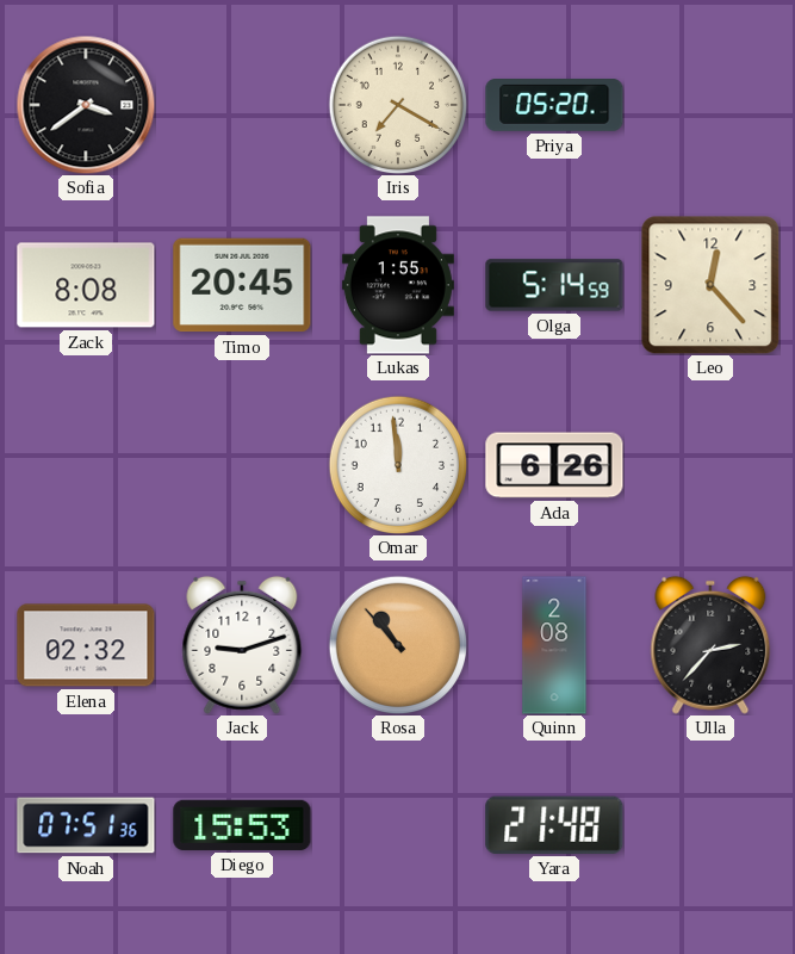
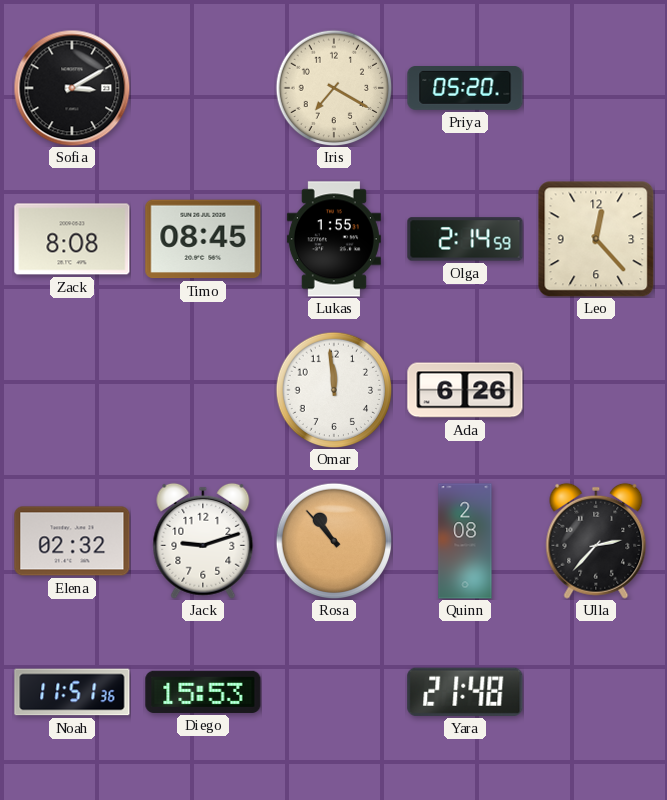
Sofia: 3:39 -> 3:10
Timo: 20:45 -> 08:45
Olga: 5:14 -> 2:14
Noah: 07:51 -> 11:51
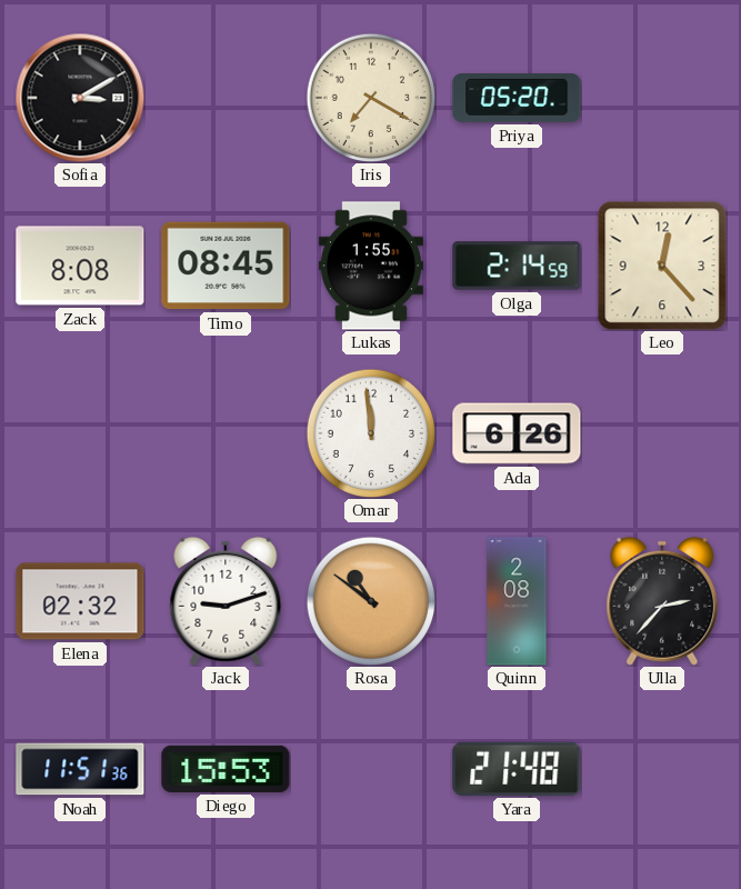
Rosa: 10:53 -> 10:51
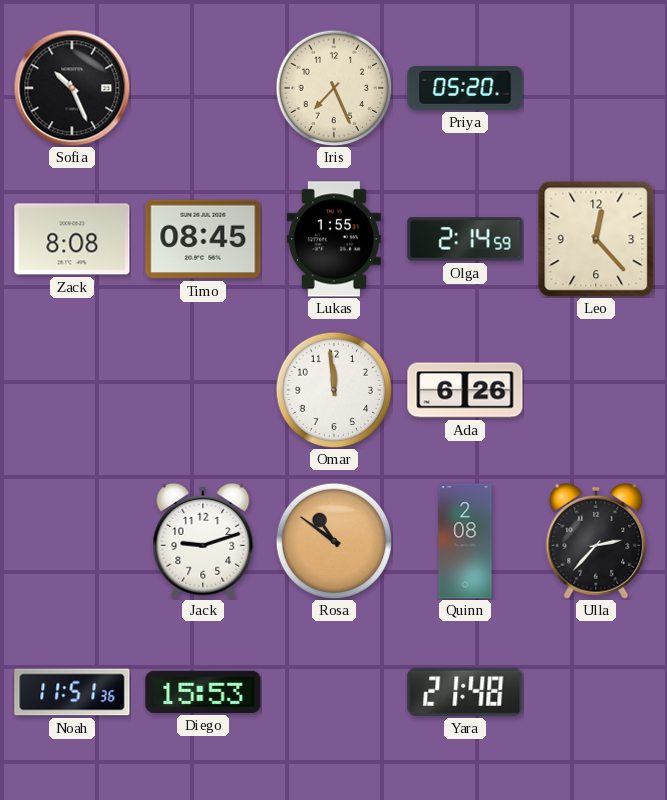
Sofia: 3:10 -> 10:26
Iris: 7:20 -> 7:26
Elena: 02:32 -> none
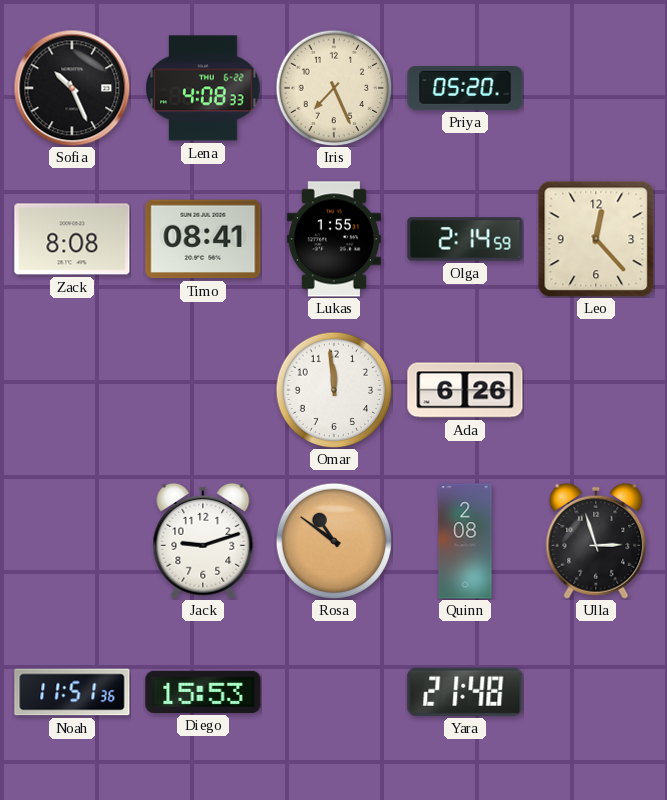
Lena: none -> 4:08
Timo: 08:45 -> 08:41
Ulla: 2:37 -> 2:57
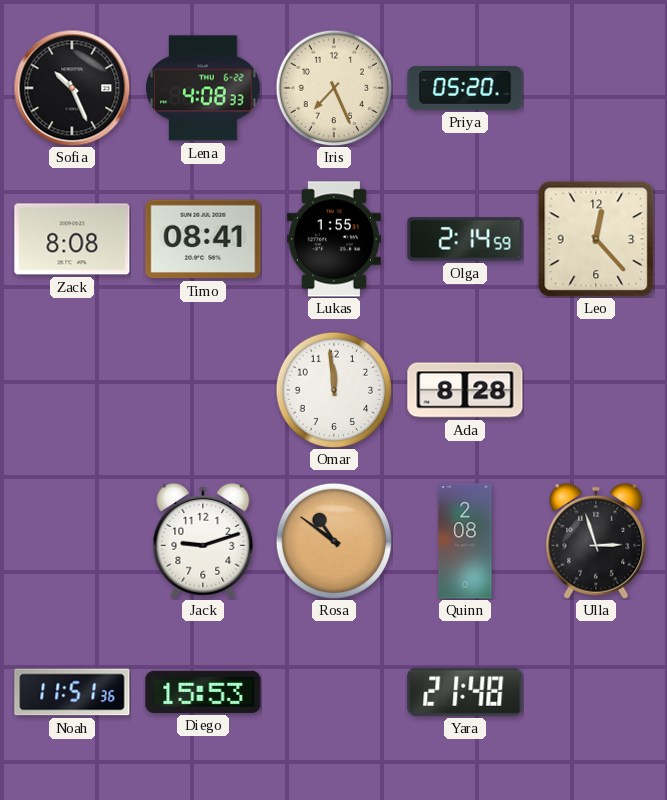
Ada: 6:26 -> 8:28
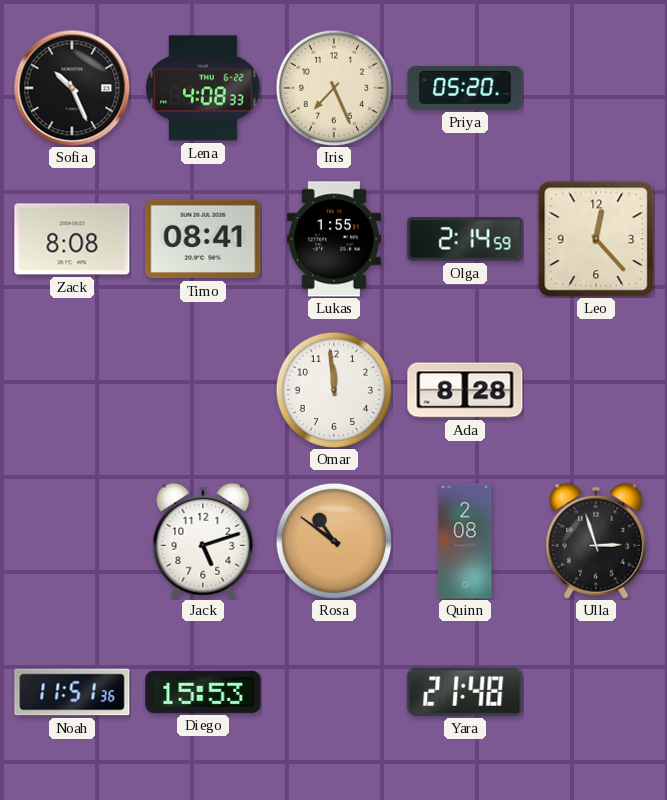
Jack: 9:12 -> 5:12
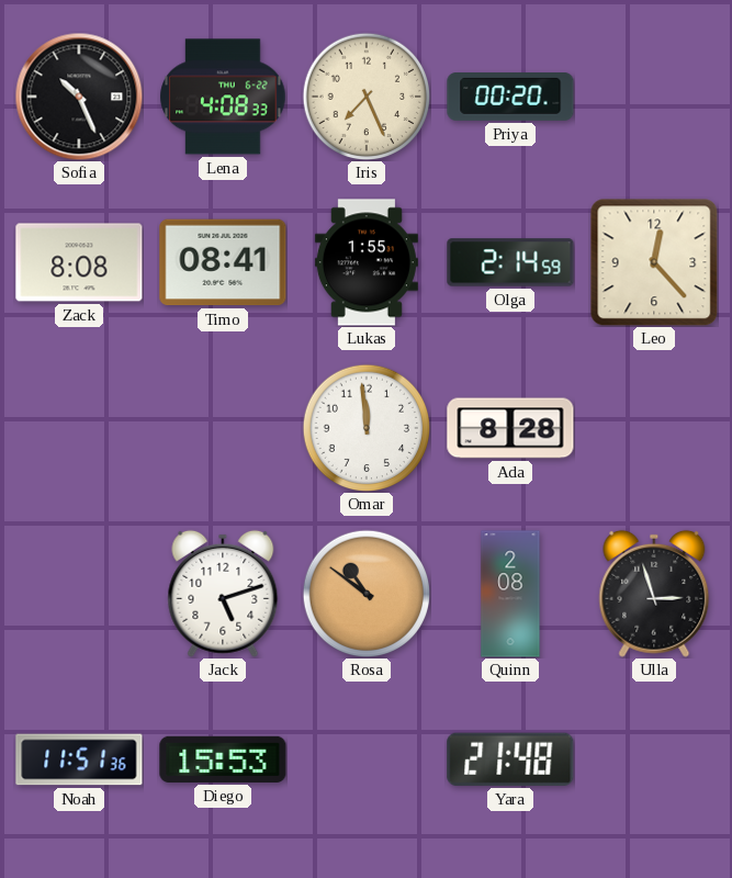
Priya: 05:20 -> 00:20
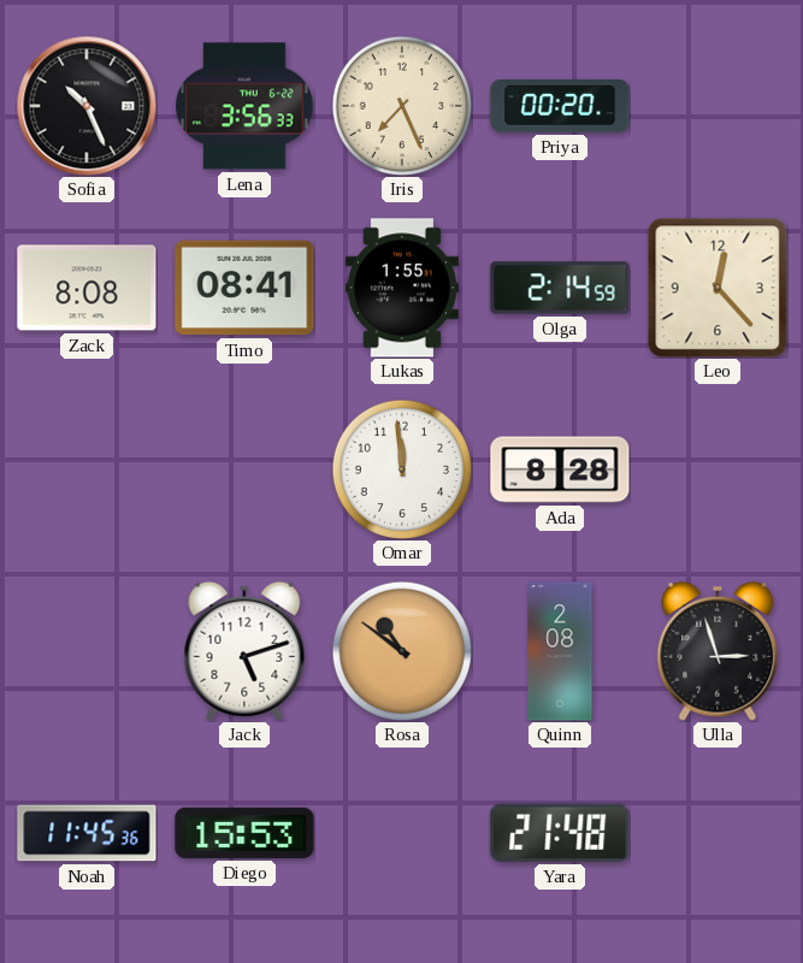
Lena: 4:08 -> 3:56
Noah: 11:51 -> 11:45
